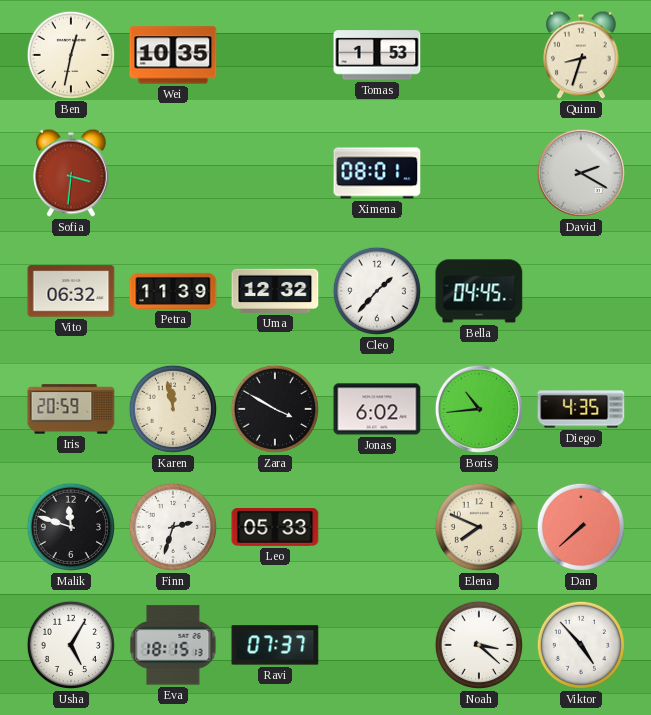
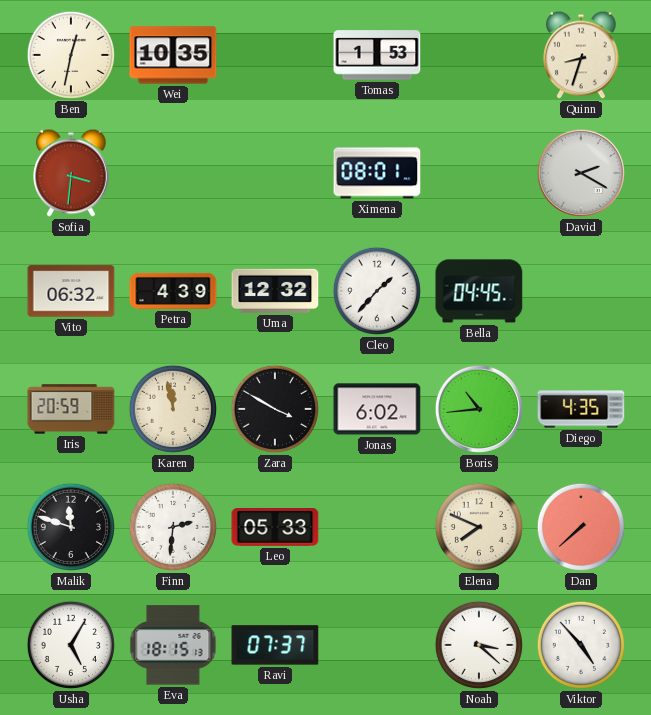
Petra: 11:39 -> 4:39
Finn: 2:33 -> 2:31
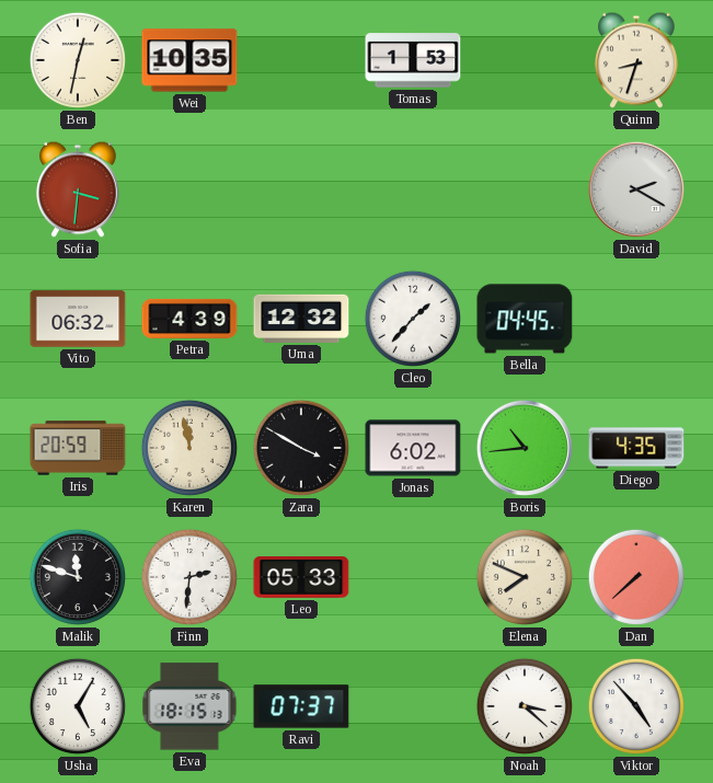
Ximena: 08:01 -> none
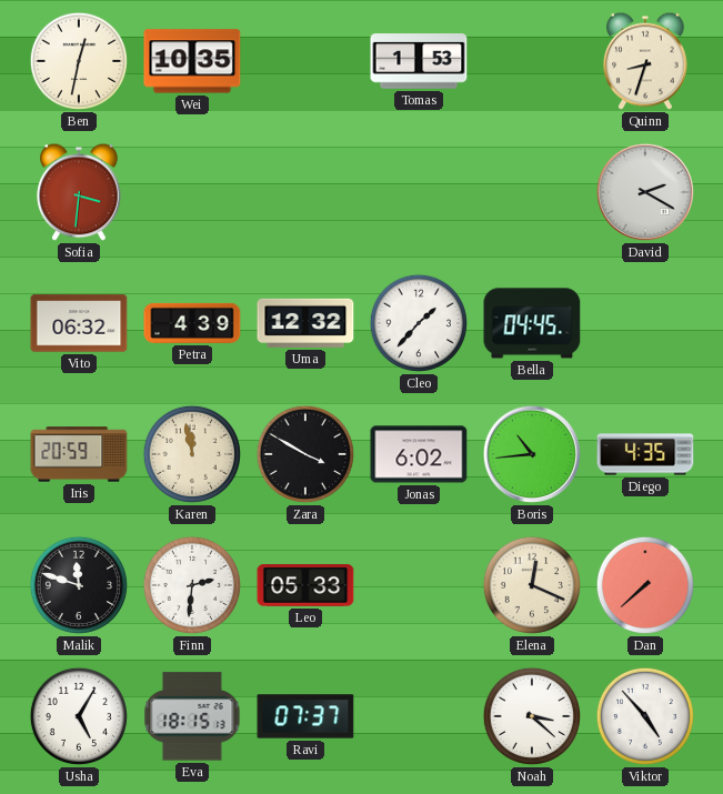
Elena: 7:49 -> 12:19
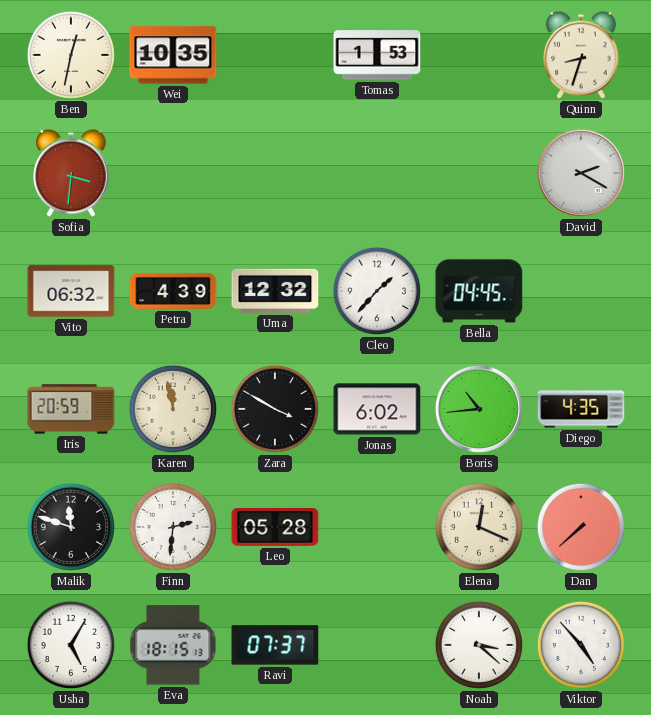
Leo: 05:33 -> 05:28
